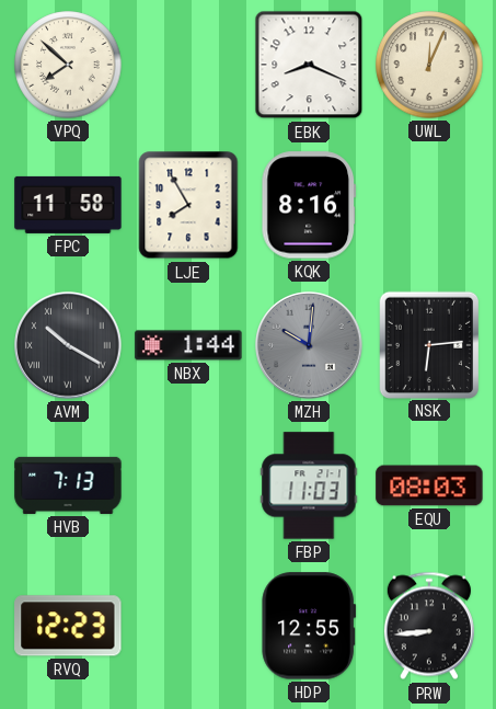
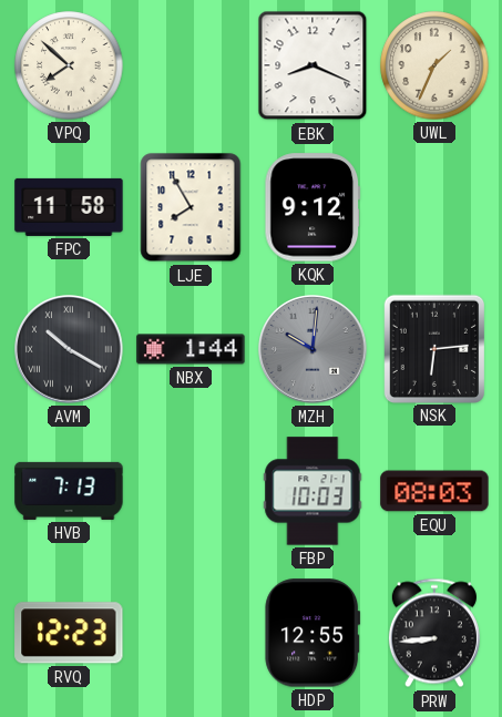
UWL: 12:04 -> 1:34
KQK: 8:16 -> 9:12
FBP: 11:03 -> 10:03
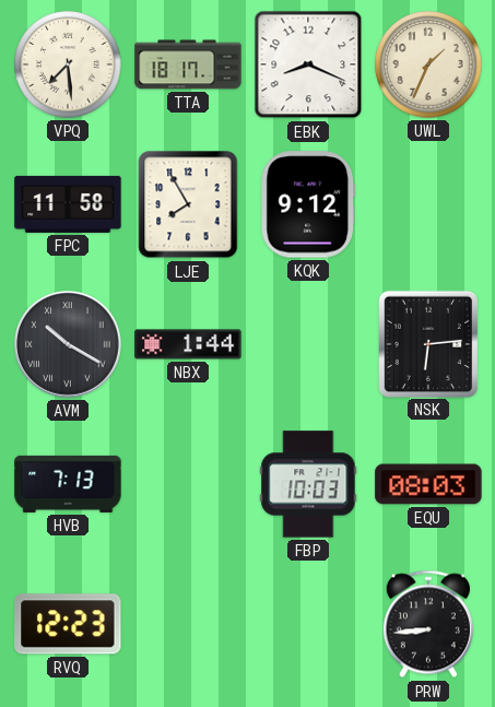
VPQ: 7:52 -> 7:29
TTA: none -> 18:17
MZH: 10:01 -> none
HDP: 12:55 -> none
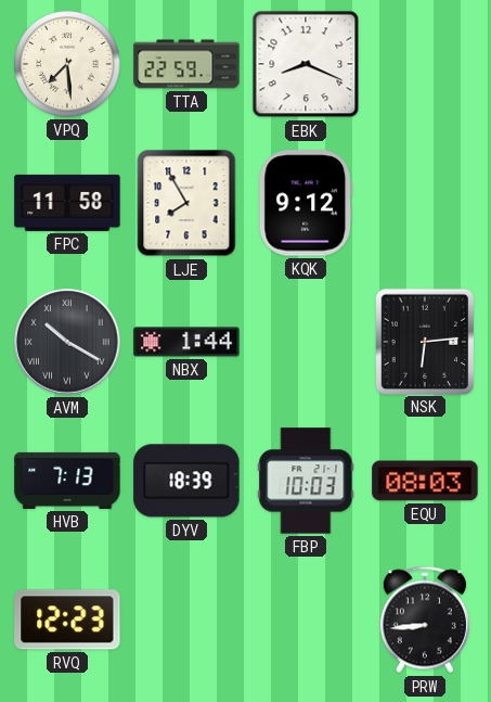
TTA: 18:17 -> 22:59
UWL: 1:34 -> none
DYV: none -> 18:39
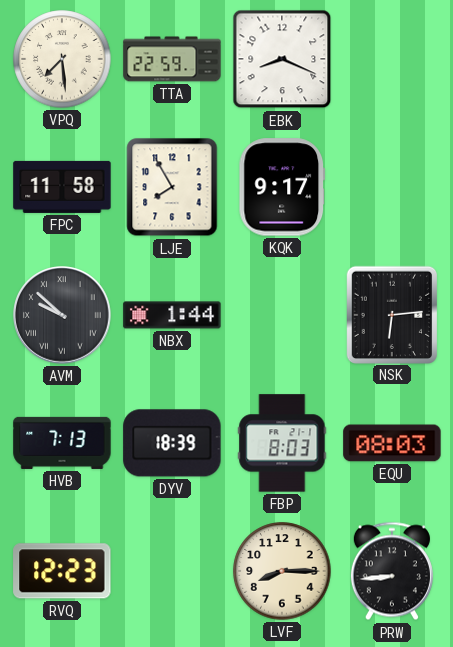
KQK: 9:12 -> 9:17
AVM: 10:20 -> 9:52
FBP: 10:03 -> 8:03
LVF: none -> 8:15
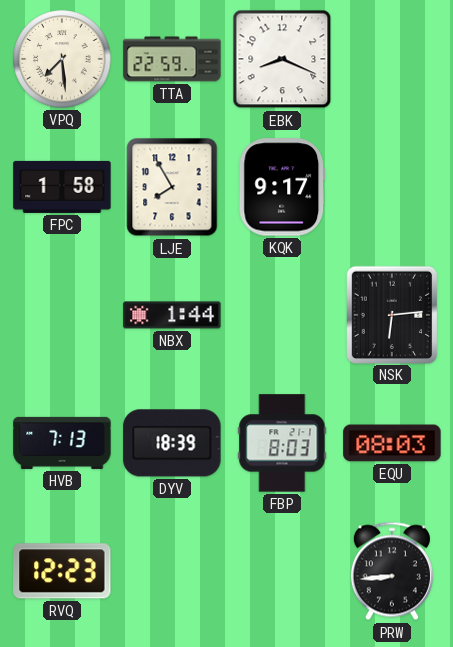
FPC: 11:58 -> 1:58
AVM: 9:52 -> none
LVF: 8:15 -> none
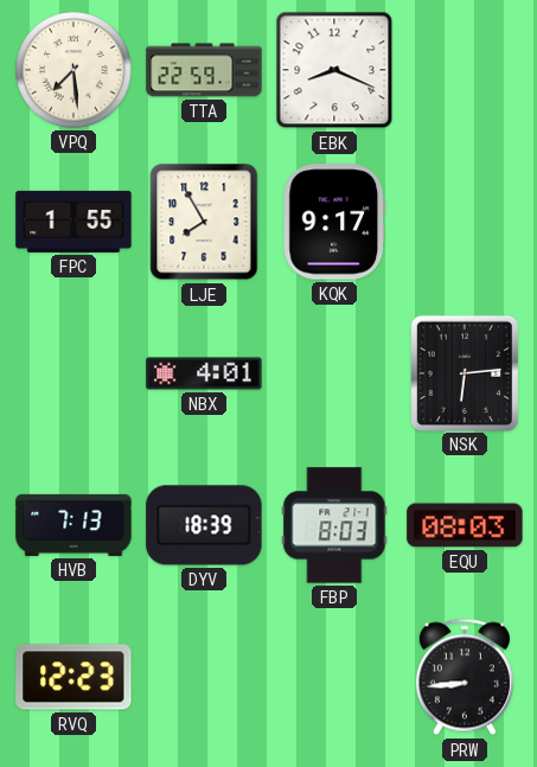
FPC: 1:58 -> 1:55
NBX: 1:44 -> 4:01
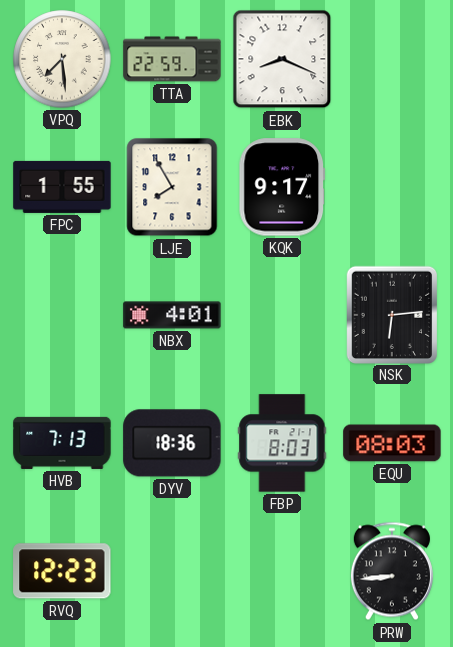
DYV: 18:39 -> 18:36
